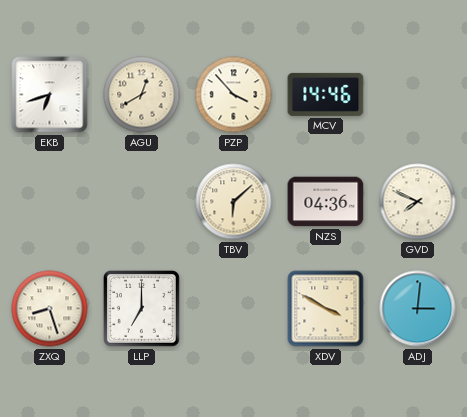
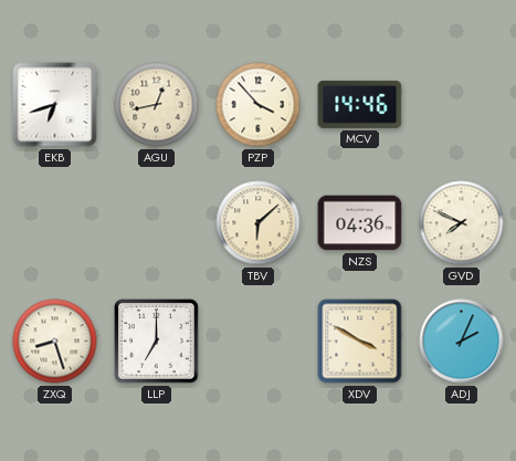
AGU: 12:40 -> 12:43
ADJ: 3:01 -> 2:04
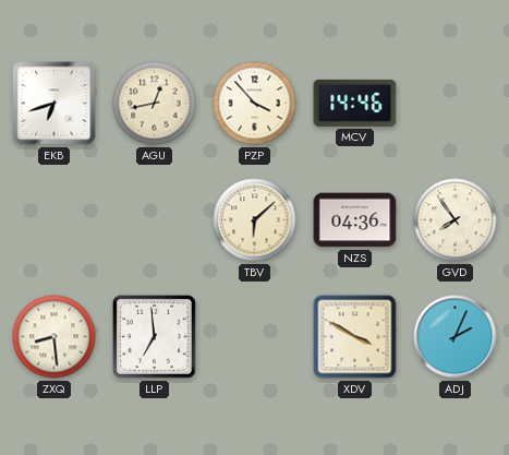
GVD: 7:49 -> 7:54
ZXQ: 8:27 -> 8:29
LLP: 7:00 -> 6:59
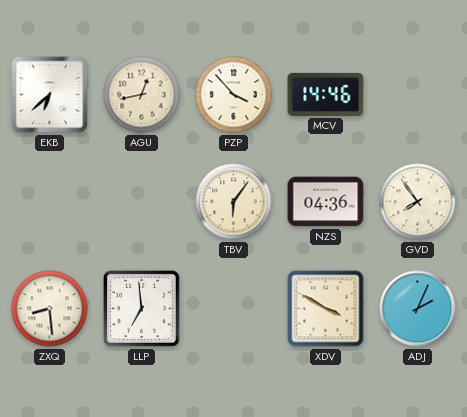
EKB: 6:42 -> 6:38
TBV: 6:08 -> 6:06
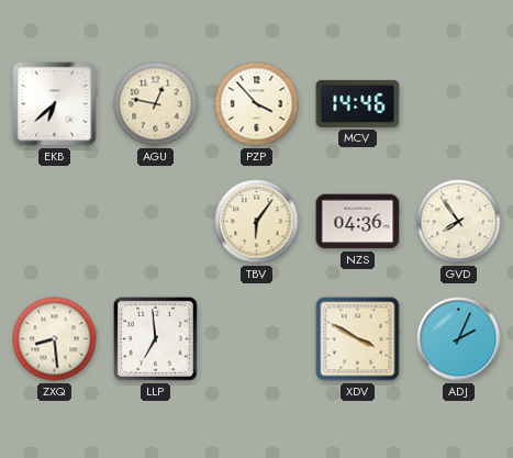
AGU: 12:43 -> 12:47
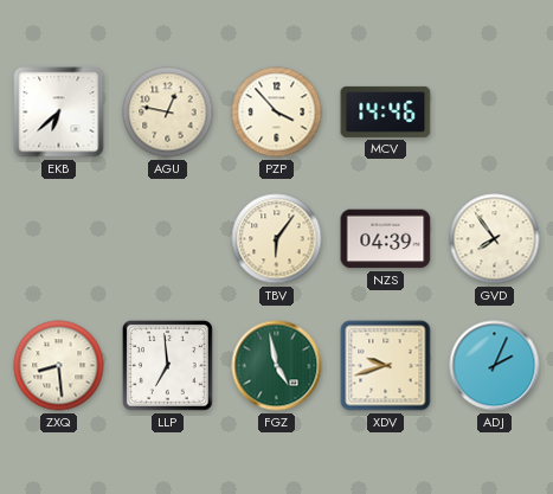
NZS: 04:36 -> 04:39
FGZ: none -> 4:58
XDV: 3:50 -> 9:42
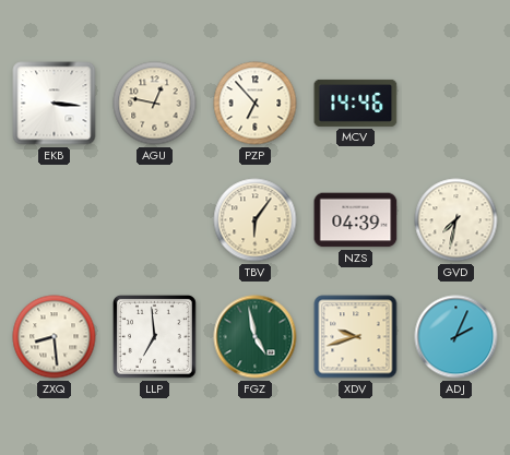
EKB: 6:38 -> 3:16
PZP: 3:53 -> 6:53
GVD: 7:54 -> 7:32
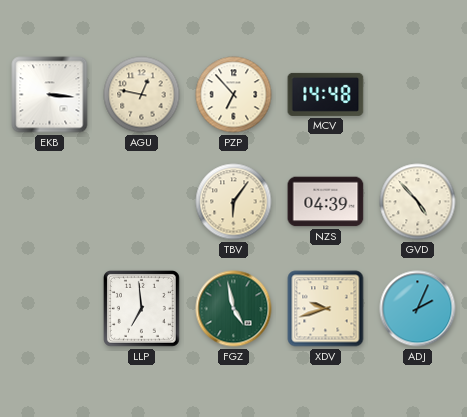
MCV: 14:46 -> 14:48
GVD: 7:32 -> 4:53
ZXQ: 8:29 -> none
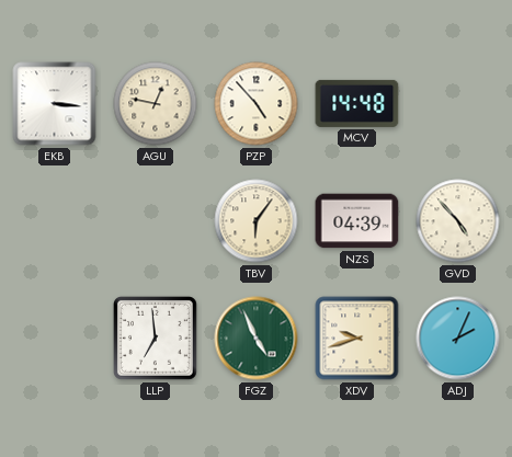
PZP: 6:53 -> 4:53
FGZ: 4:58 -> 4:56
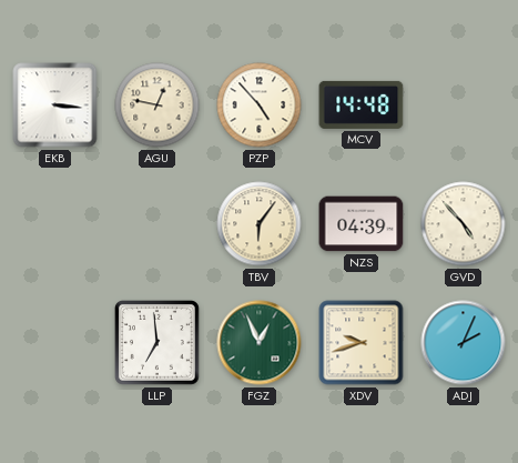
FGZ: 4:56 -> 12:56
